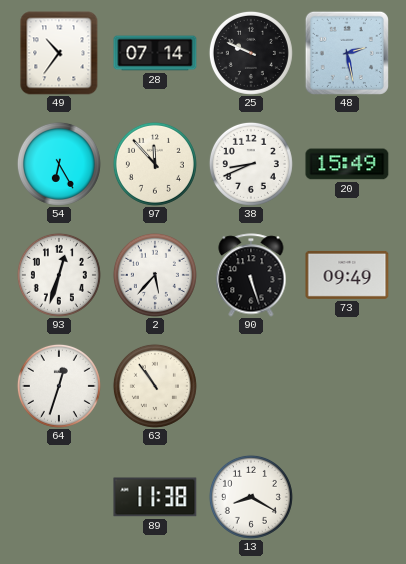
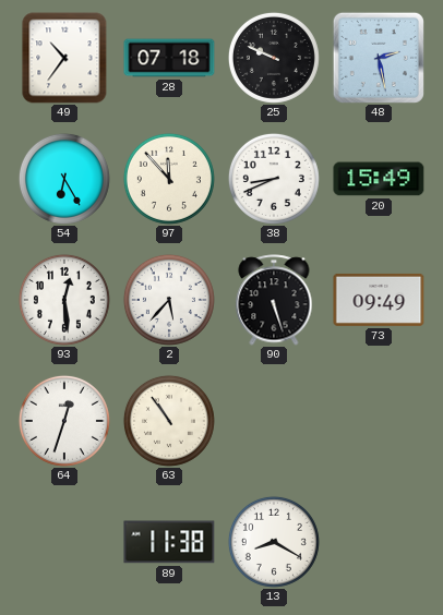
28: 07:14 -> 07:18
93: 12:33 -> 12:29
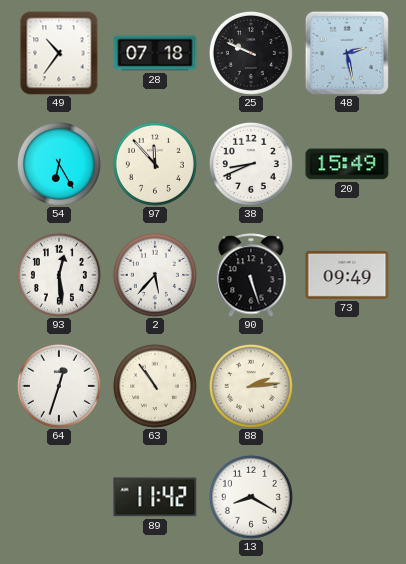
88: none -> 2:14
89: 11:38 -> 11:42
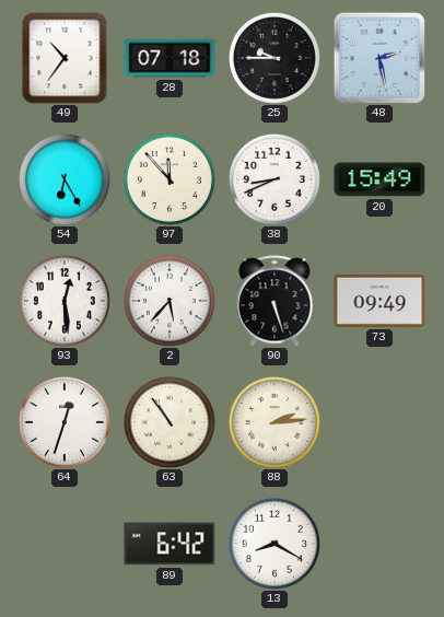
25: 9:49 -> 9:45
89: 11:42 -> 6:42
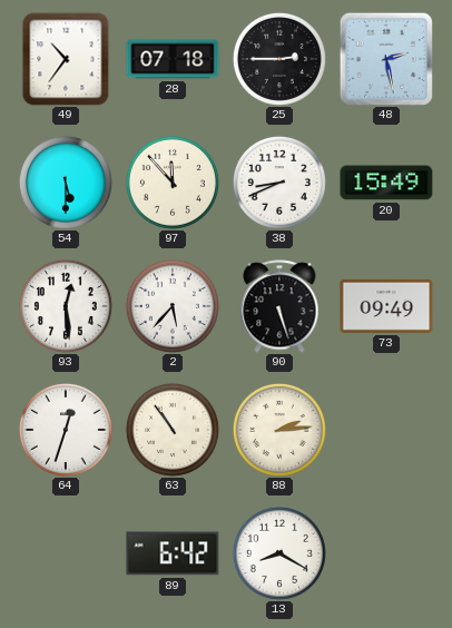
25: 9:45 -> 2:45
54: 6:25 -> 5:30
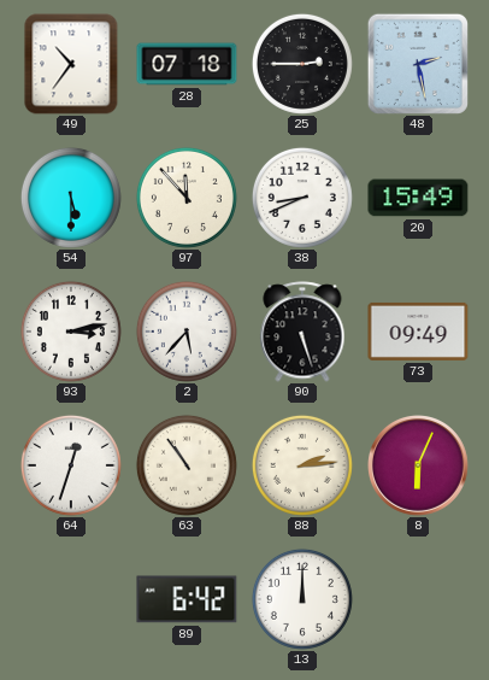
93: 12:29 -> 3:13
8: none -> 6:04
13: 8:20 -> 12:00
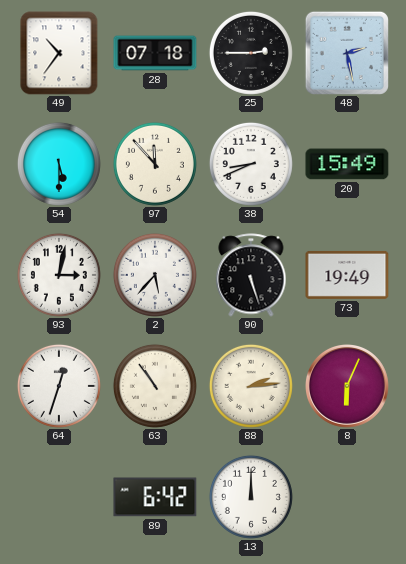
93: 3:13 -> 3:02
73: 09:49 -> 19:49
